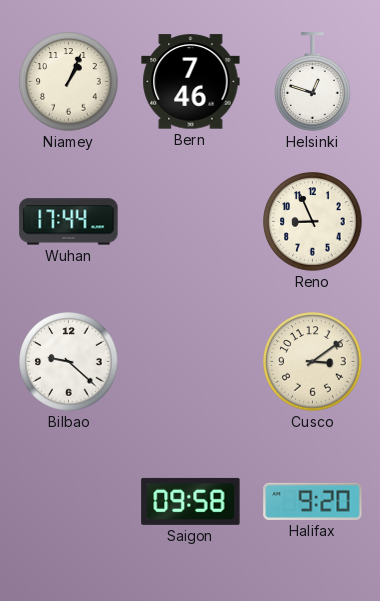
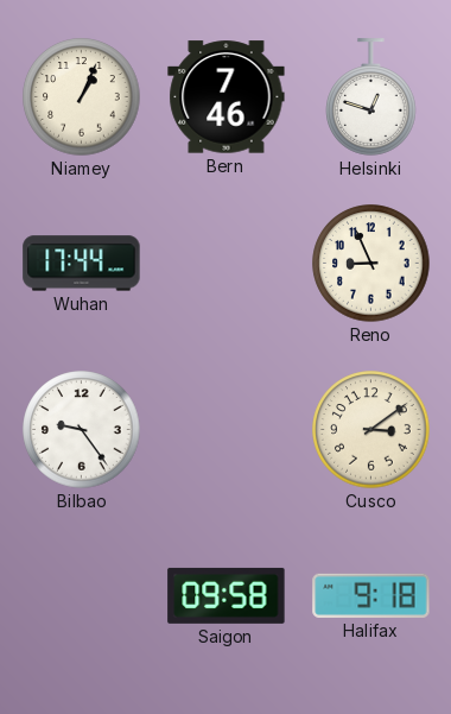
Bilbao: 9:22 -> 9:24
Halifax: 9:20 -> 9:18
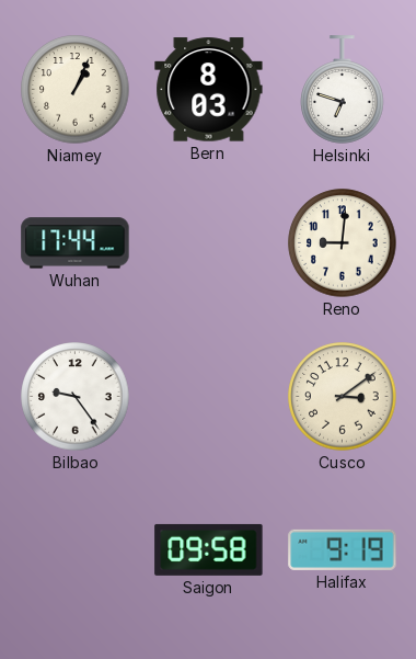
Bern: 7:46 -> 8:03
Helsinki: 12:48 -> 6:48
Reno: 8:56 -> 9:01
Halifax: 9:18 -> 9:19
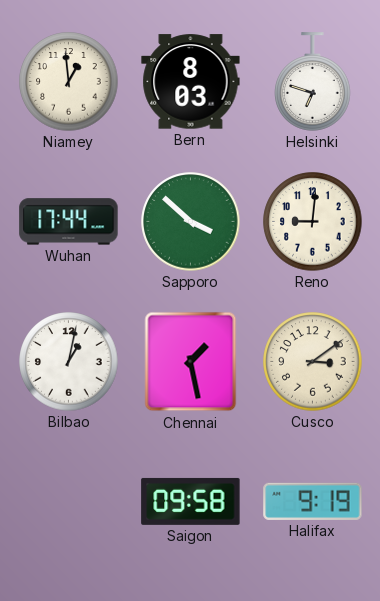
Niamey: 1:04 -> 12:59
Sapporo: none -> 3:52
Bilbao: 9:24 -> 1:02
Chennai: none -> 1:28
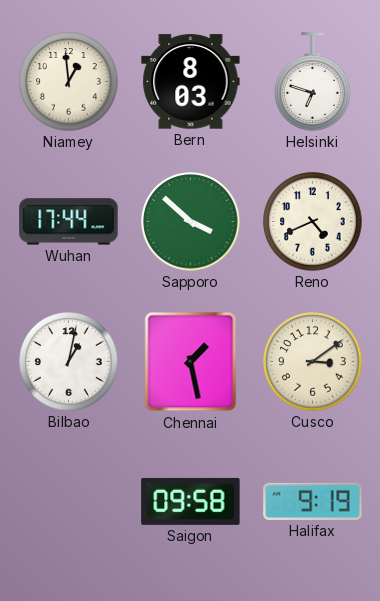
Reno: 9:01 -> 4:41
